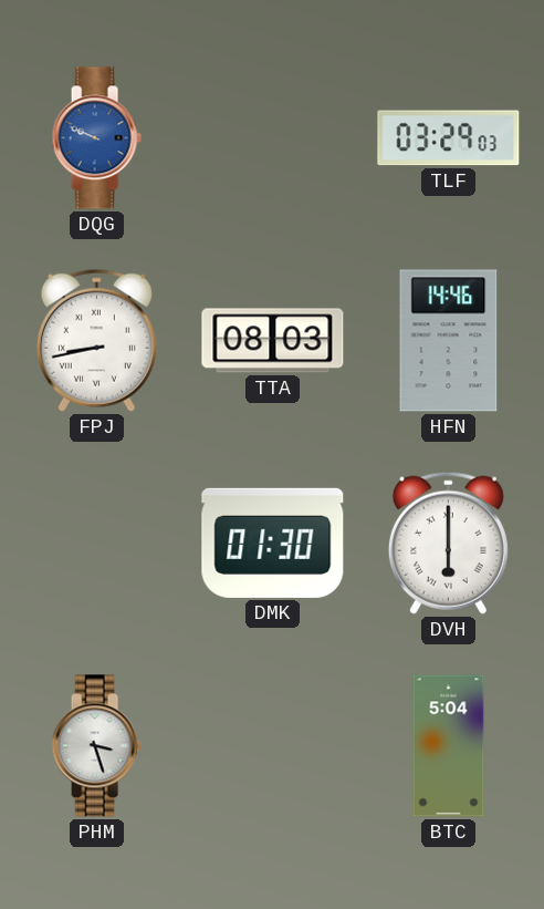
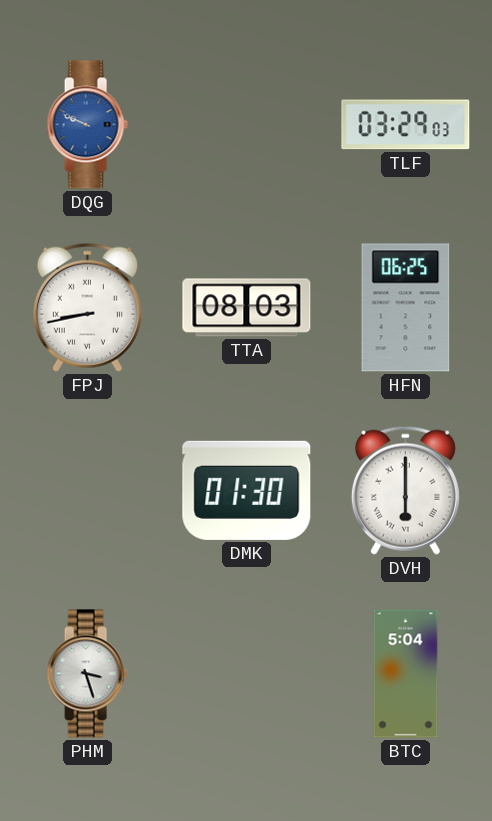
HFN: 14:46 -> 06:25
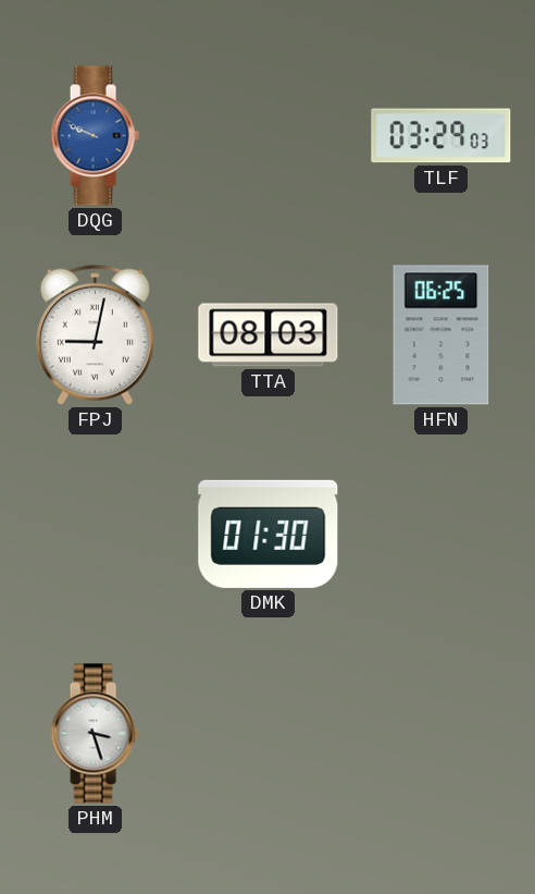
FPJ: 8:43 -> 9:02
DVH: 6:00 -> none
BTC: 5:04 -> none
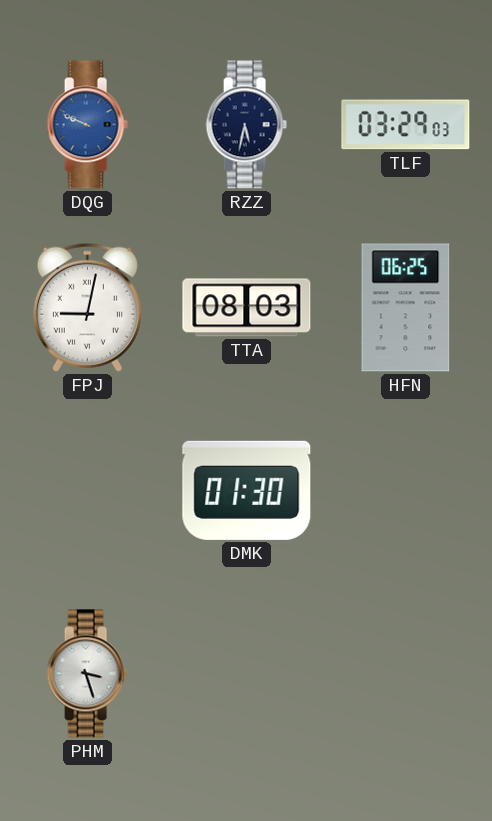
RZZ: none -> 5:32
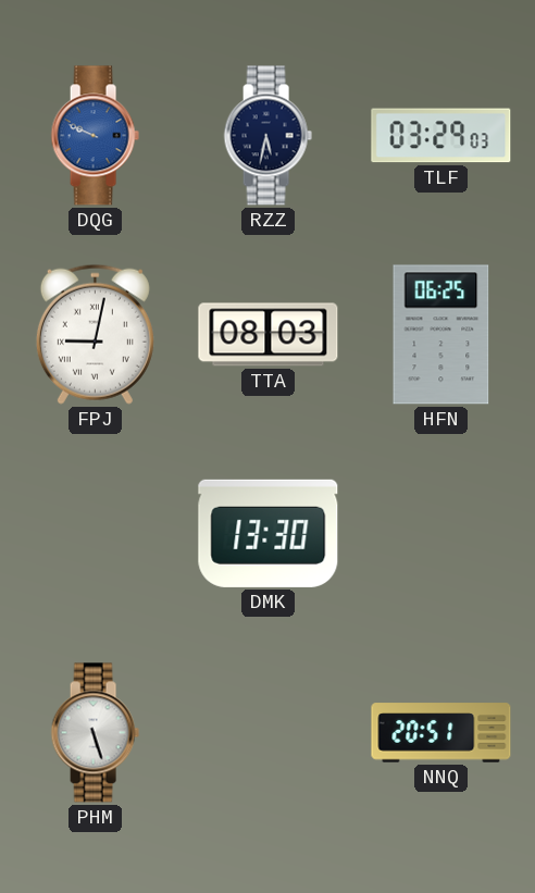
DMK: 01:30 -> 13:30
PHM: 3:27 -> 5:27
NNQ: none -> 20:51
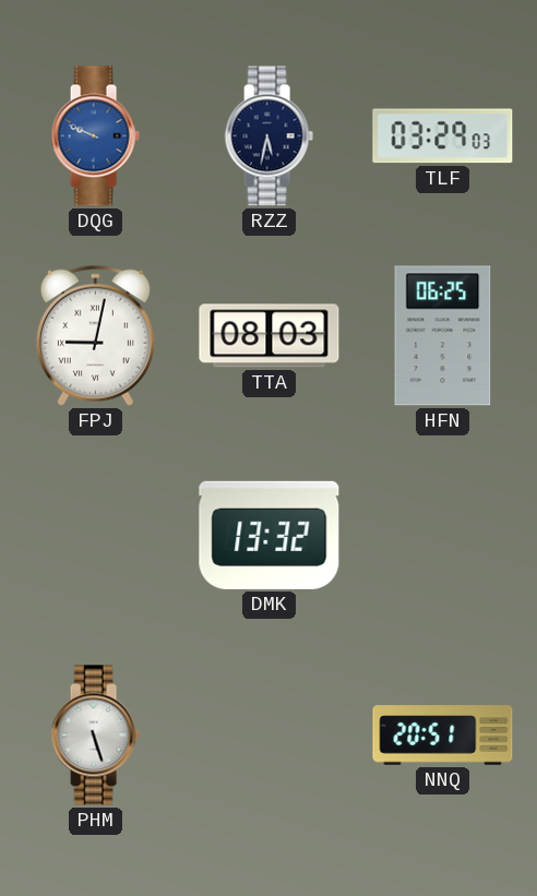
DMK: 13:30 -> 13:32
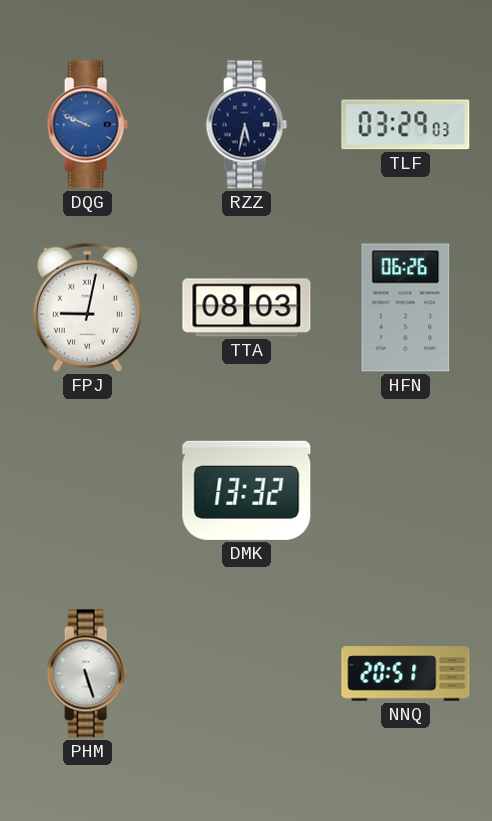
HFN: 06:25 -> 06:26
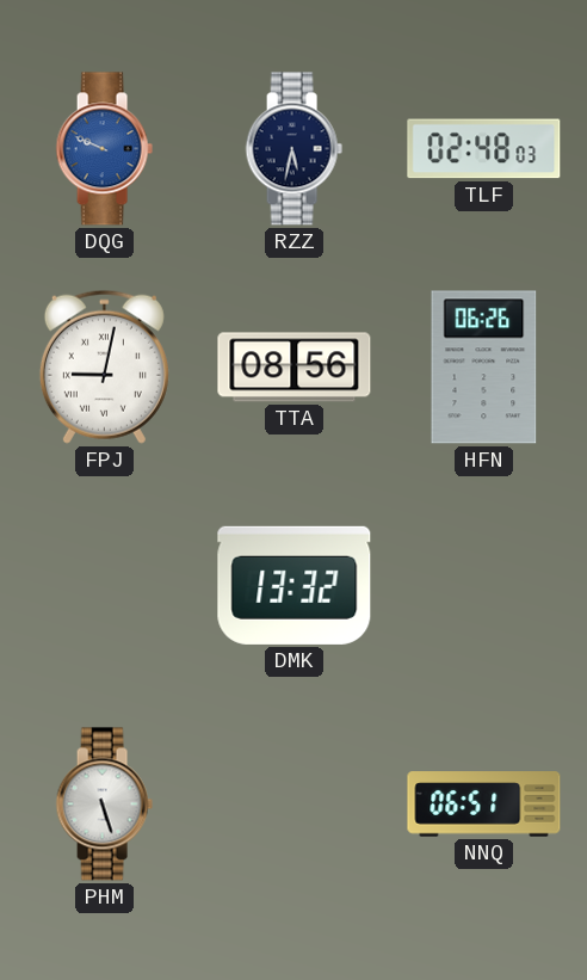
TLF: 03:29 -> 02:48
TTA: 08:03 -> 08:56
NNQ: 20:51 -> 06:51
